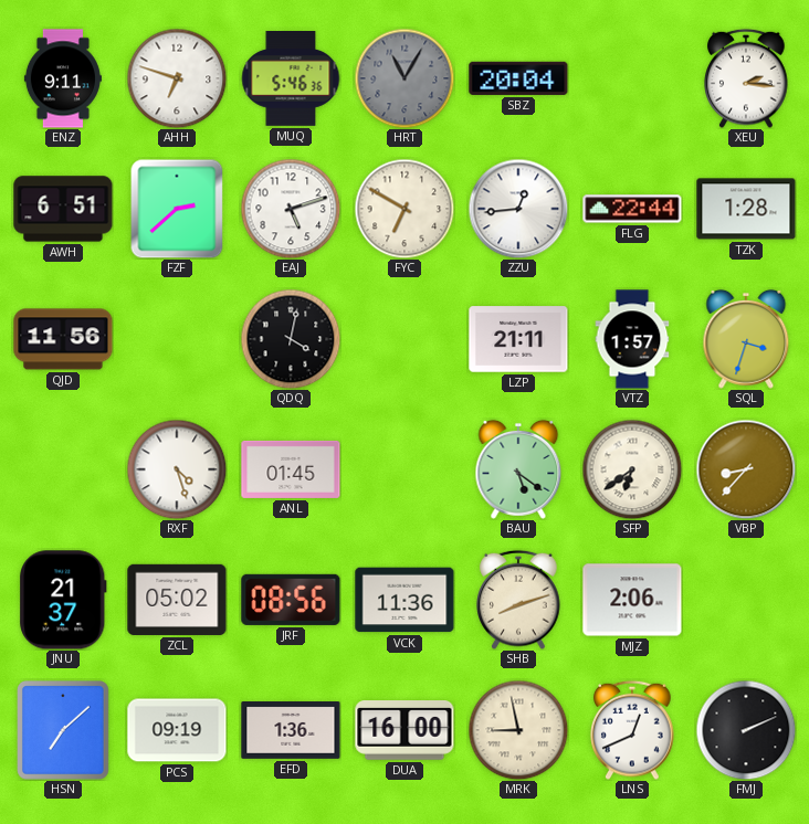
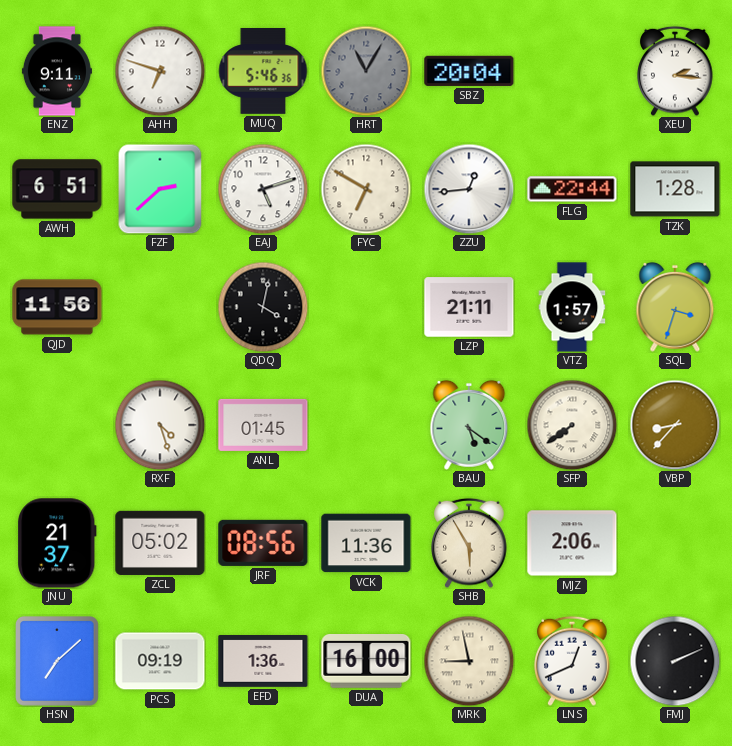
SFP: 6:39 -> 7:39
SHB: 8:12 -> 5:55
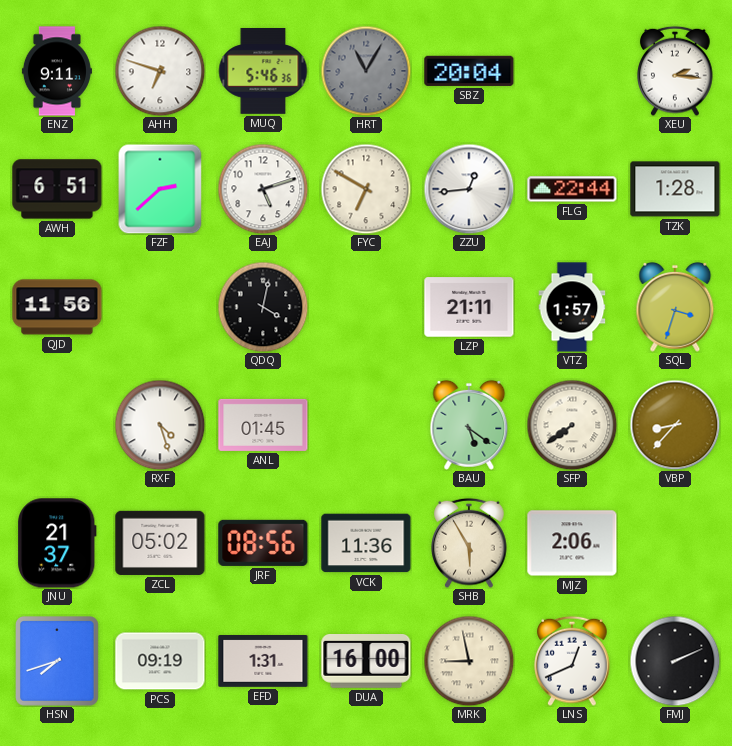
HSN: 7:08 -> 7:42
EFD: 1:36 -> 1:31
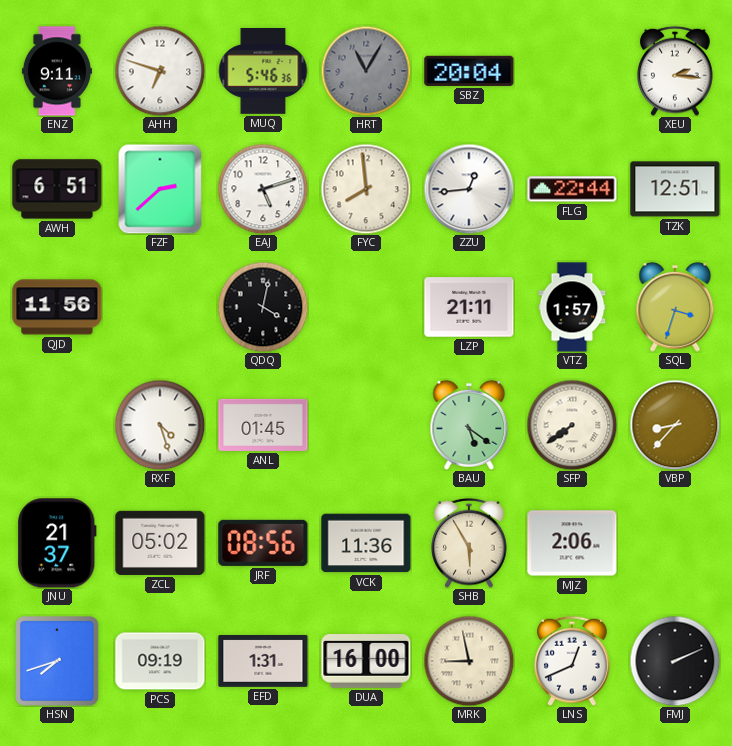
FYC: 6:50 -> 7:59
TZK: 1:28 -> 12:51
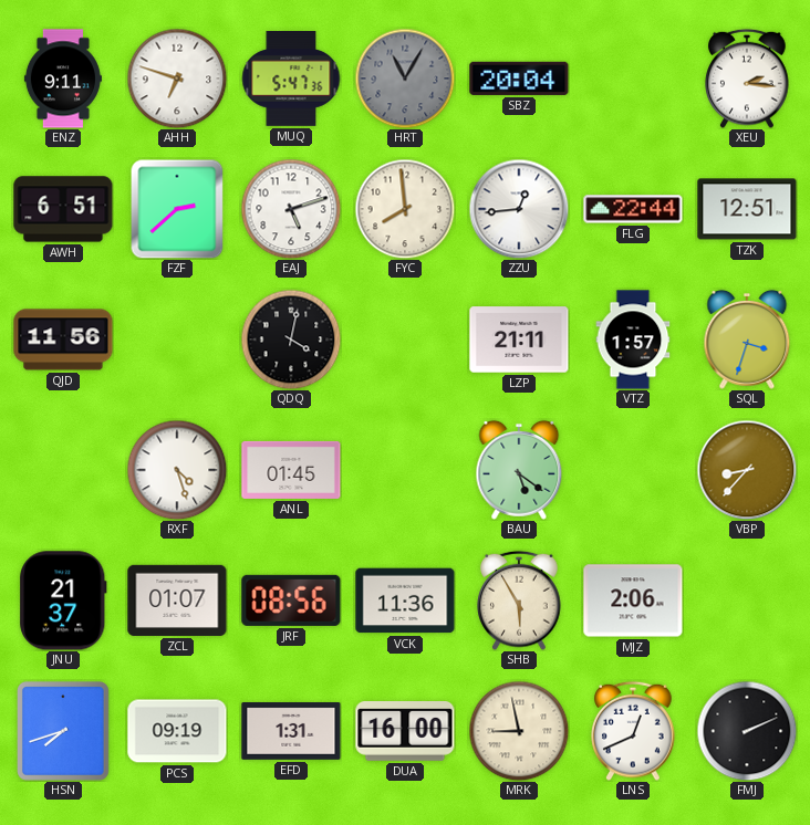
MUQ: 5:46 -> 5:47
SFP: 7:39 -> none
ZCL: 05:02 -> 01:07
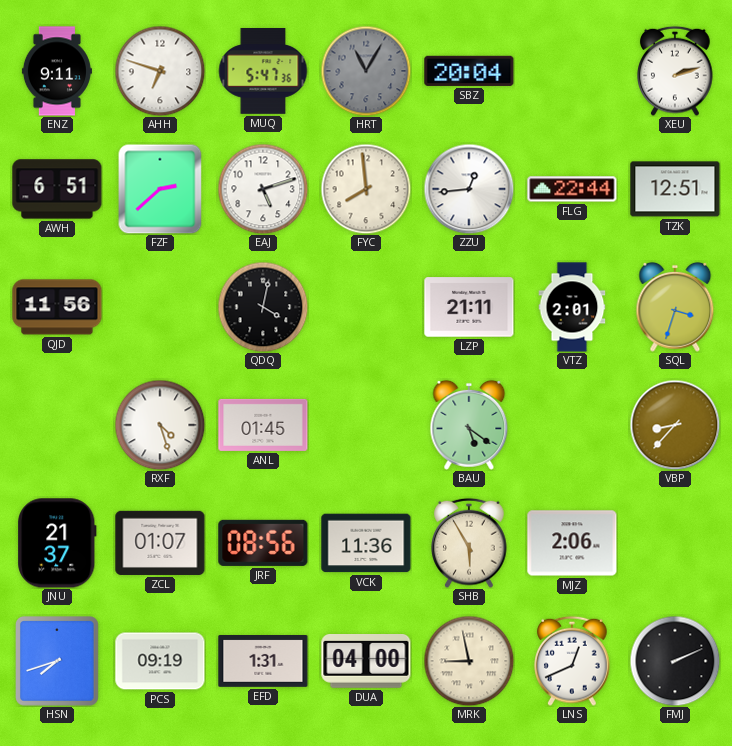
XEU: 2:16 -> 2:12
VTZ: 1:57 -> 2:01
DUA: 16:00 -> 04:00
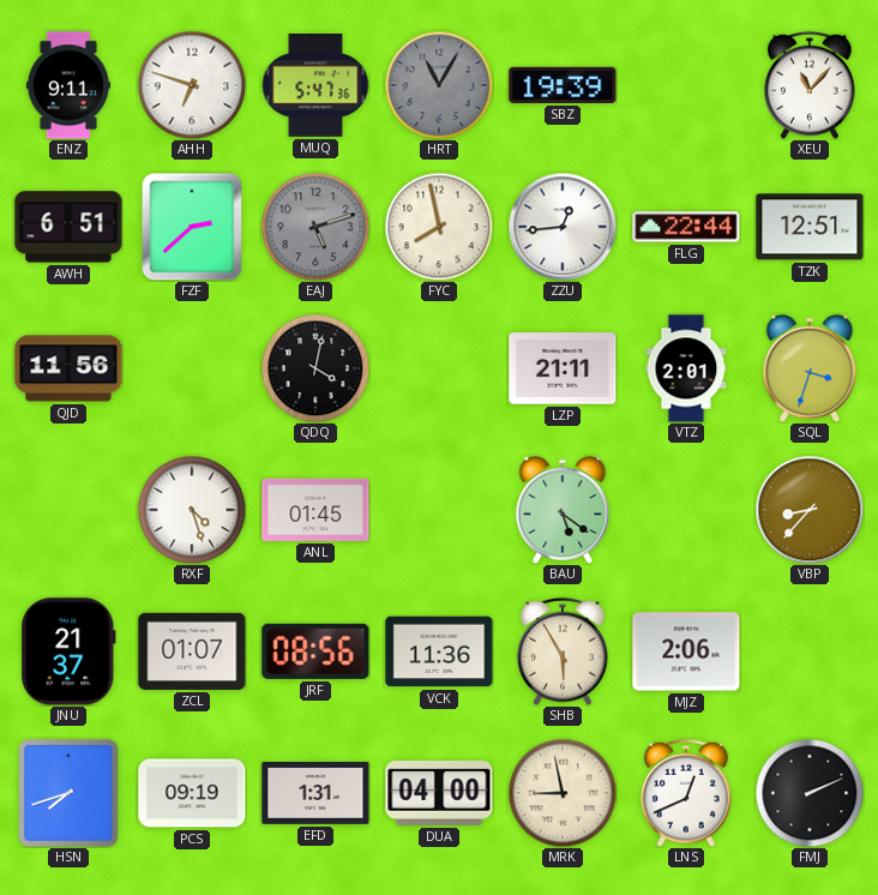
SBZ: 20:04 -> 19:39
XEU: 2:12 -> 11:07
EAJ dial: white -> grey
FYC: 7:59 -> 7:58
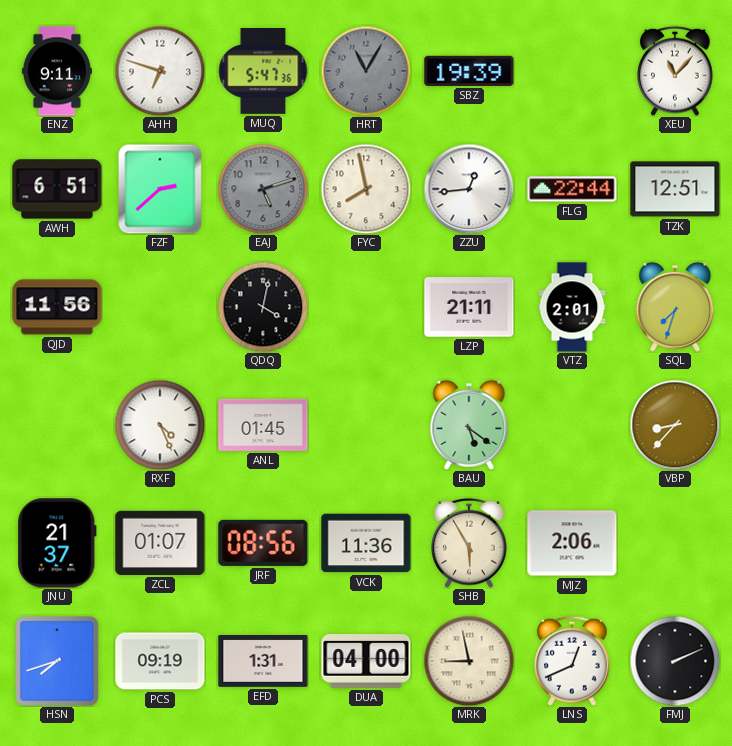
SQL: 3:33 -> 7:33
RXF: 4:27 -> 4:26
